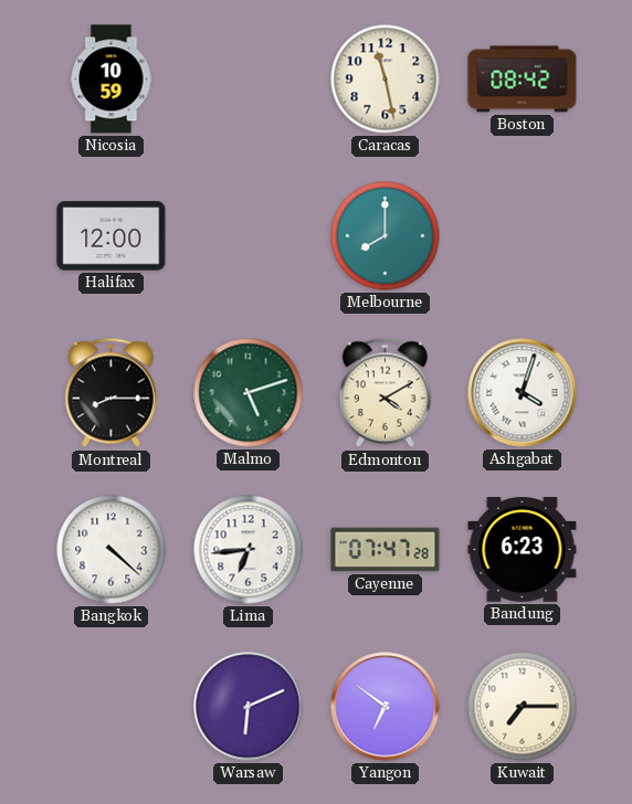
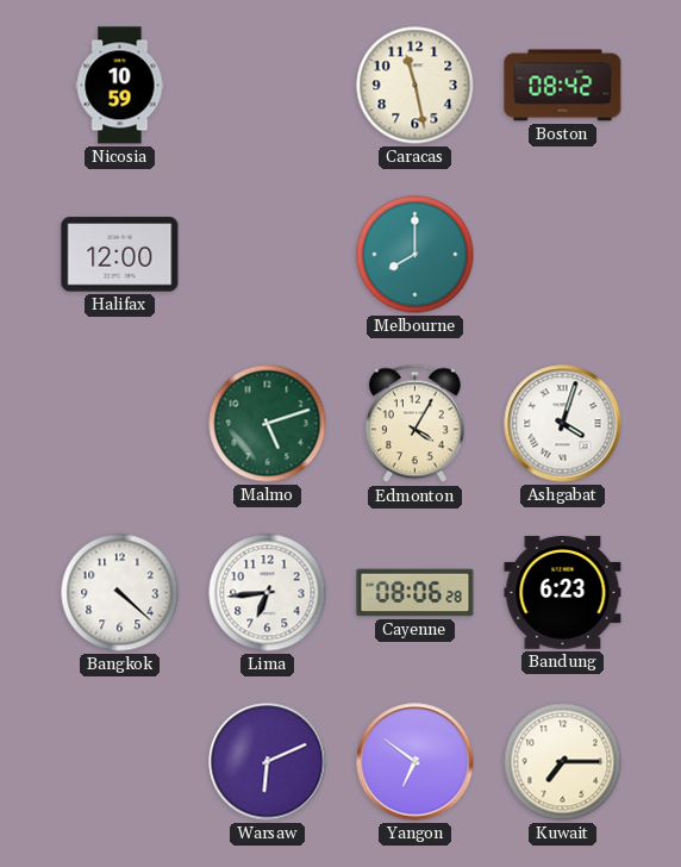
Montreal: 8:15 -> none
Edmonton: 4:10 -> 4:05
Cayenne: 07:47 -> 08:06
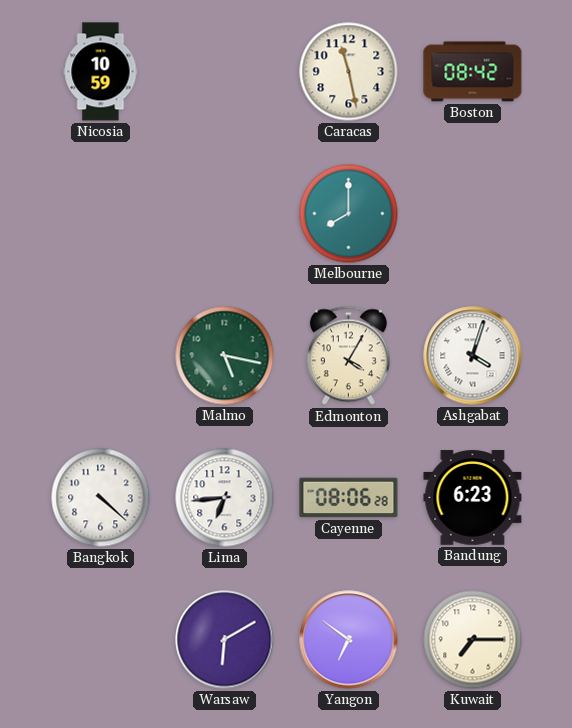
Halifax: 12:00 -> none
Malmo: 5:12 -> 5:17
Warsaw: 6:11 -> 6:10
